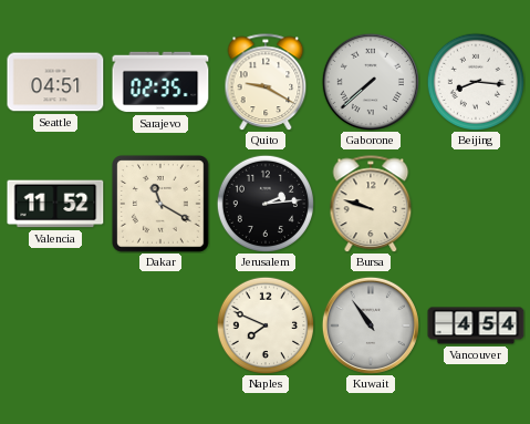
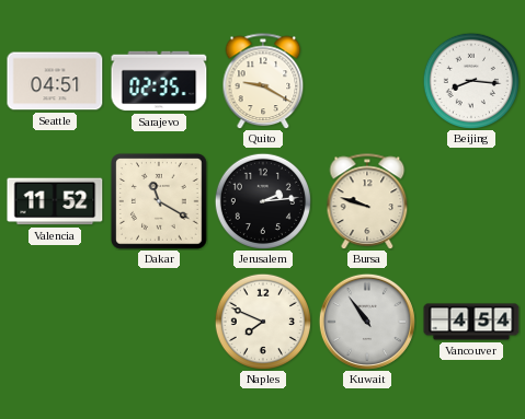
Gaborone: 7:38 -> none
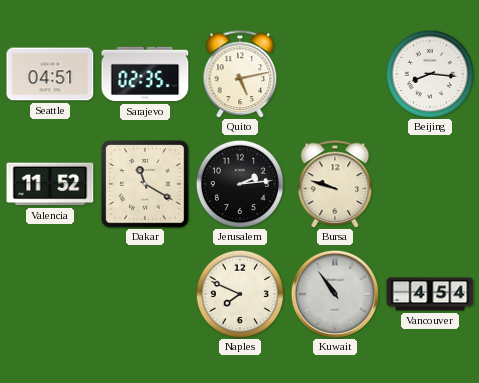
Quito: 9:20 -> 5:13
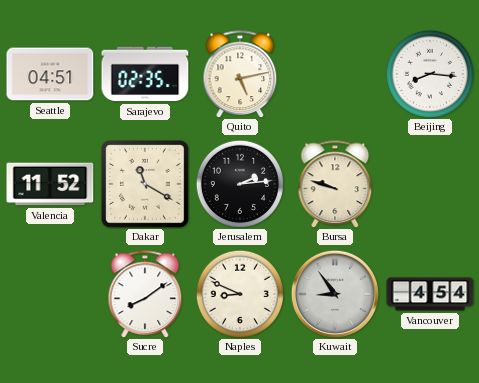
Sucre: none -> 8:09
Naples: 7:49 -> 8:49
Kuwait: 10:54 -> 8:54
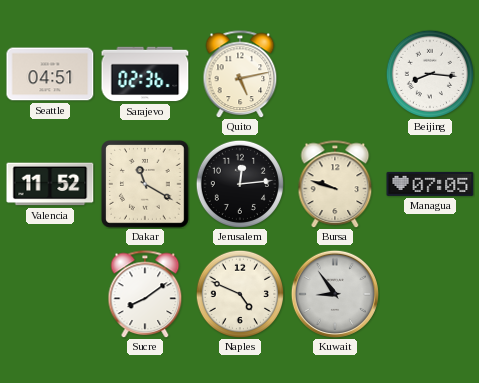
Sarajevo: 02:35 -> 02:36
Jerusalem: 2:14 -> 12:14
Managua: none -> 07:05
Naples: 8:49 -> 4:49
Vancouver: 4:54 -> none
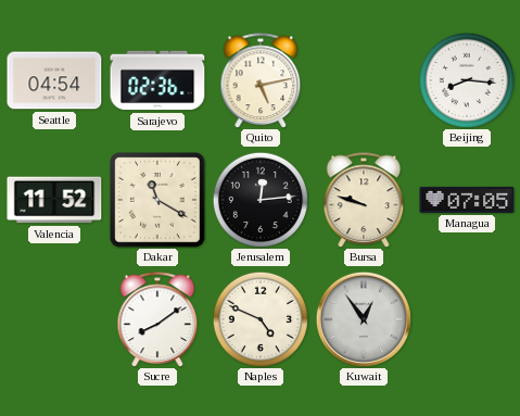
Seattle: 04:51 -> 04:54
Kuwait: 8:54 -> 12:54
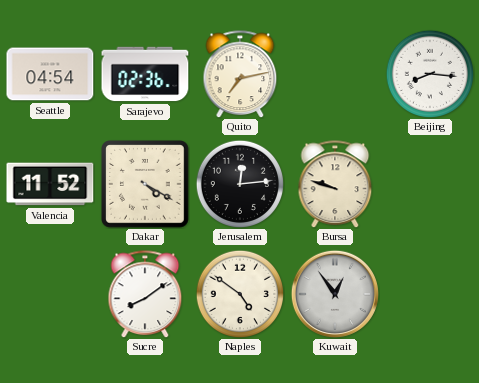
Quito: 5:13 -> 7:13
Dakar: 11:20 -> 4:20
Managua: 07:05 -> none
Naples: 4:49 -> 4:51
